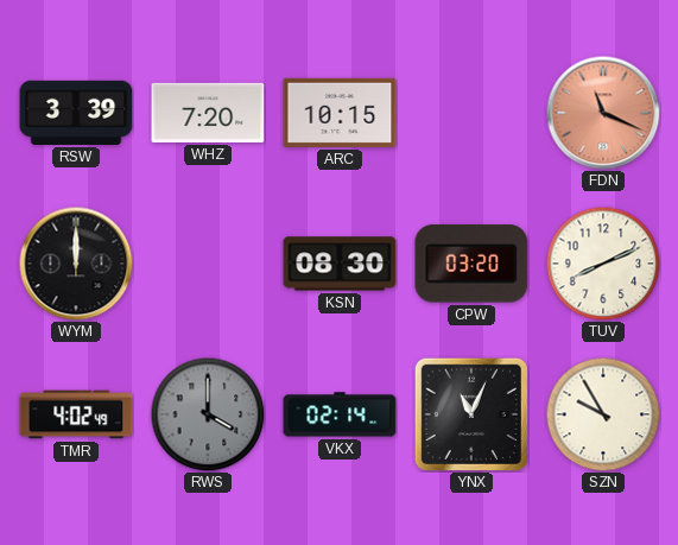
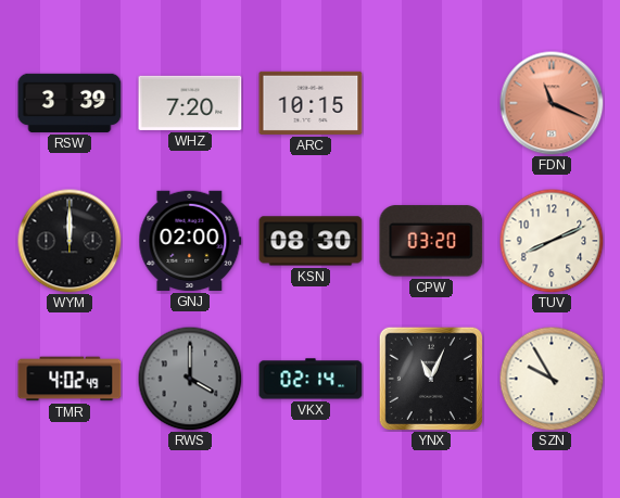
GNJ: none -> 02:00
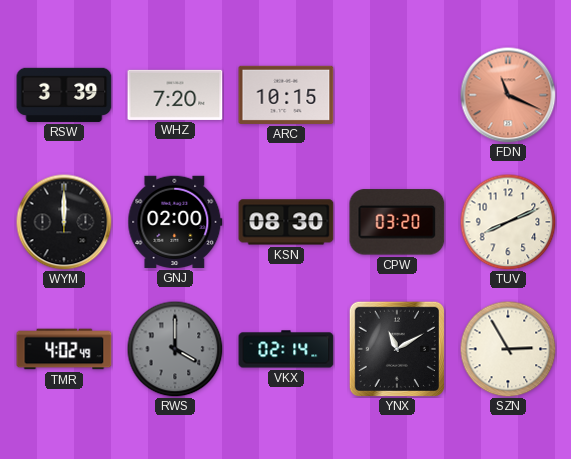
YNX: 11:04 -> 11:10
SZN: 9:55 -> 2:55
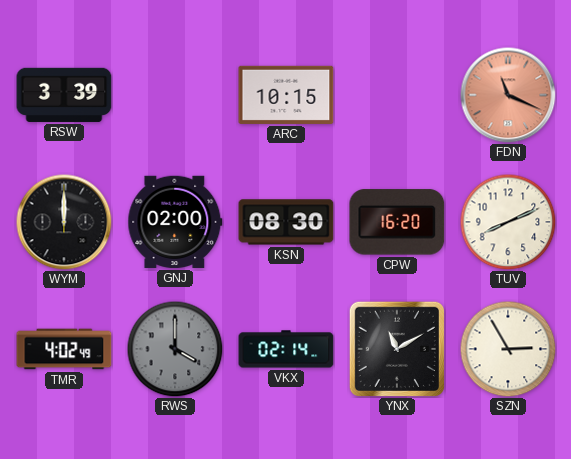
WHZ: 7:20 -> none
CPW: 03:20 -> 16:20
